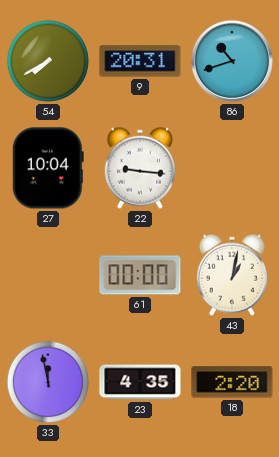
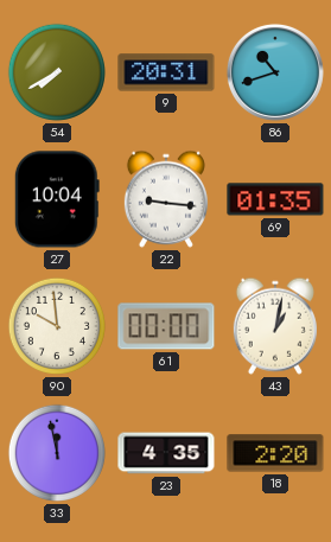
69: none -> 01:35
90: none -> 9:59
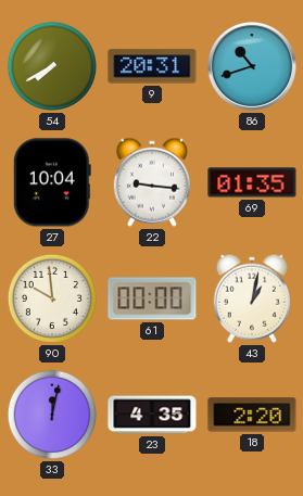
33: 11:58 -> 12:02
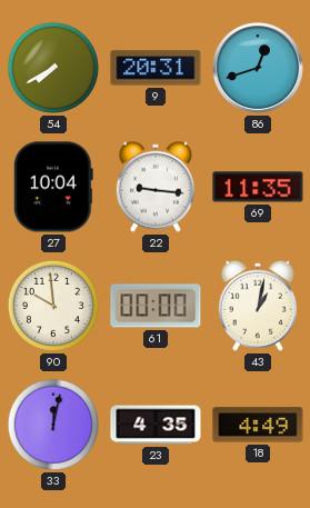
86: 10:42 -> 12:42
69: 01:35 -> 11:35
18: 2:20 -> 4:49
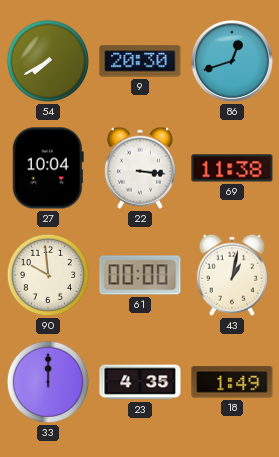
9: 20:31 -> 20:30
22: 9:16 -> 3:16
69: 11:35 -> 11:38
33: 12:02 -> 12:00
18: 4:49 -> 1:49
